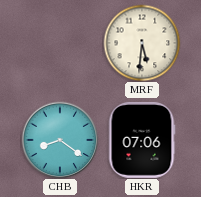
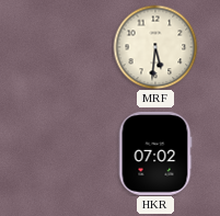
CHB: 8:21 -> none
HKR: 07:06 -> 07:02
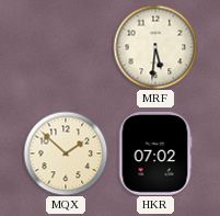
MQX: none -> 1:52
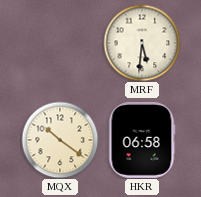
MQX: 1:52 -> 10:21
HKR: 07:02 -> 06:58
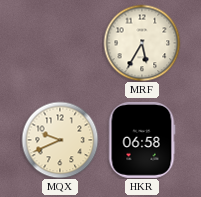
MRF: 5:31 -> 5:35
MQX: 10:21 -> 9:41
